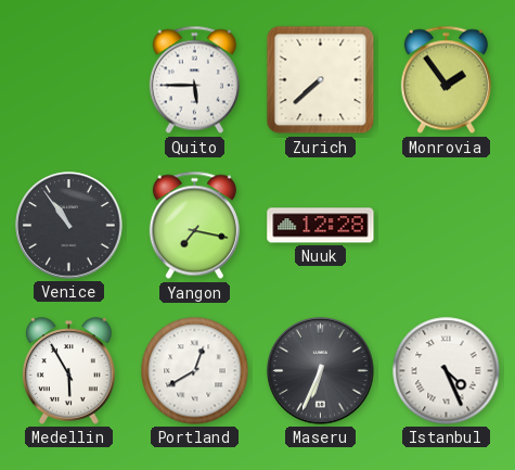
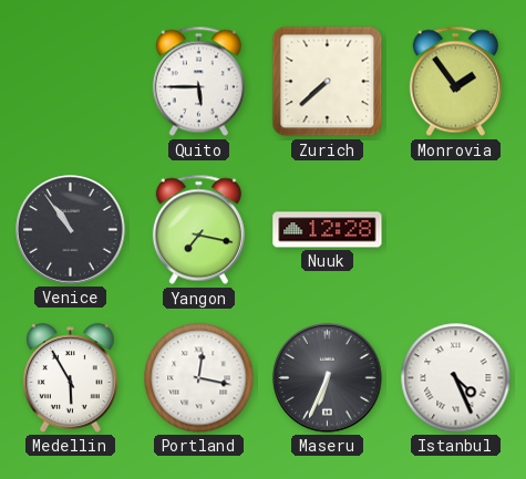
Portland: 12:40 -> 12:17
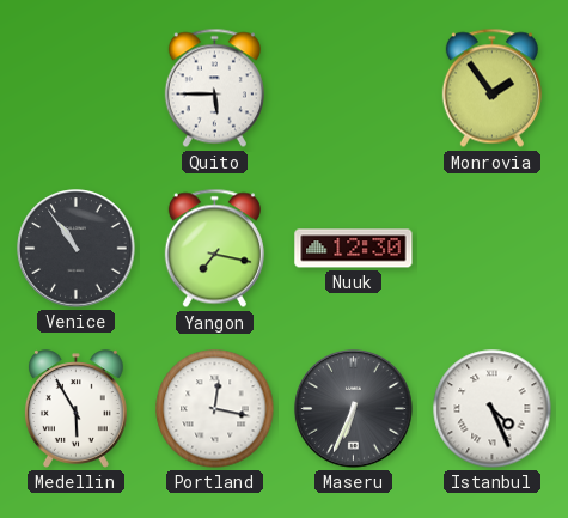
Zurich: 7:38 -> none
Nuuk: 12:28 -> 12:30
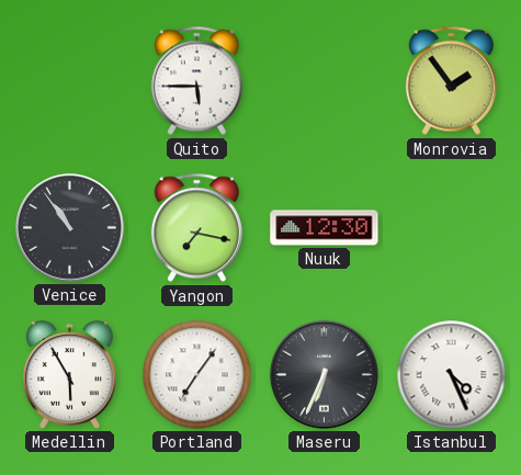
Portland: 12:17 -> 7:06
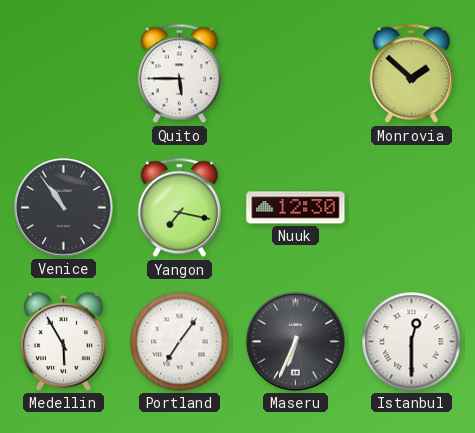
Monrovia: 1:54 -> 1:52
Istanbul: 4:26 -> 12:30
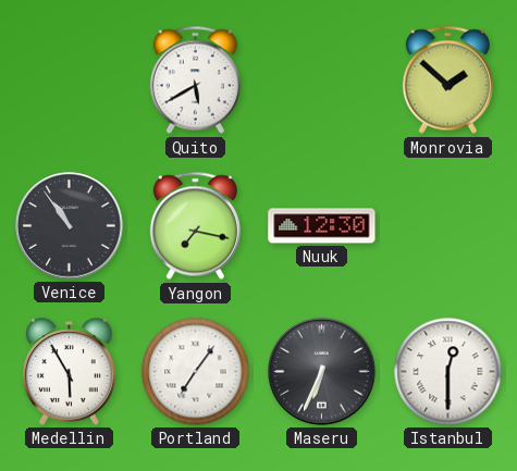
Quito: 5:45 -> 5:40
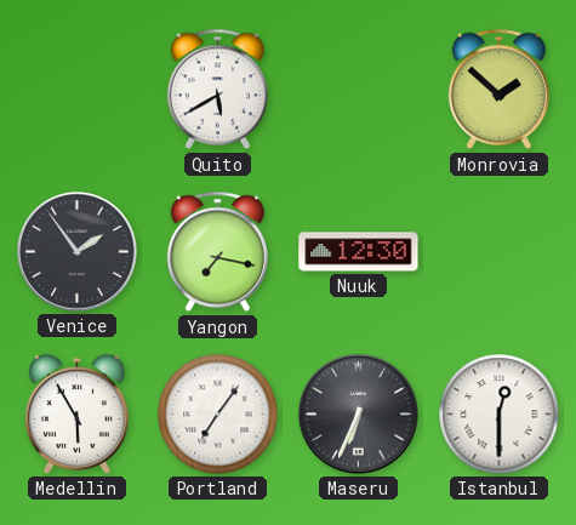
Venice: 10:54 -> 1:54
